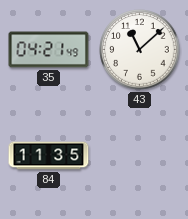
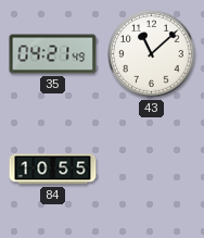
84: 11:35 -> 10:55
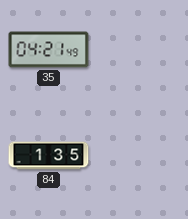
43: 11:08 -> none
84: 10:55 -> 1:35
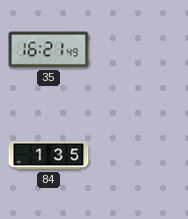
35: 04:21 -> 16:21
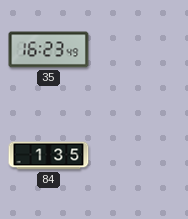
35: 16:21 -> 16:23
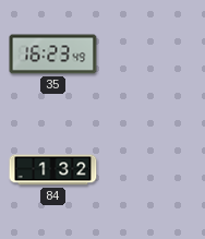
84: 1:35 -> 1:32
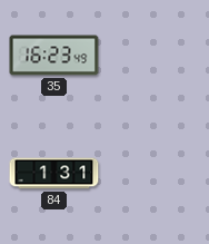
84: 1:32 -> 1:31
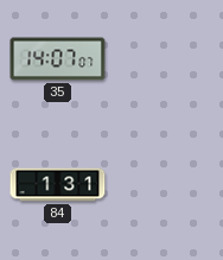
35: 16:23 -> 14:07
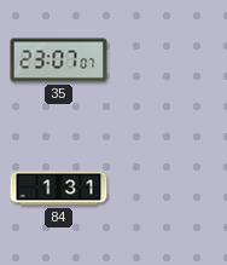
35: 14:07 -> 23:07
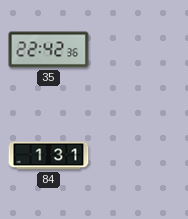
35: 23:07 -> 22:42
